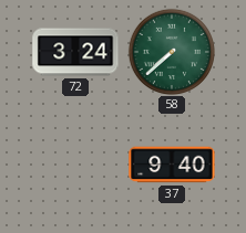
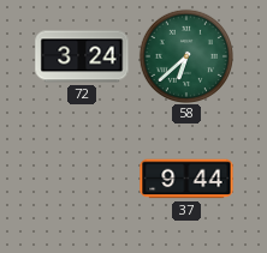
58: 7:38 -> 6:38
37: 9:40 -> 9:44
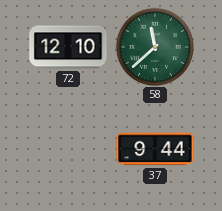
72: 3:24 -> 12:10
58: 6:38 -> 11:38
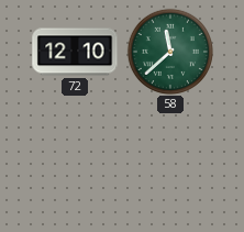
37: 9:44 -> none
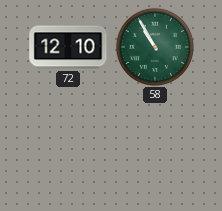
58: 11:38 -> 10:55
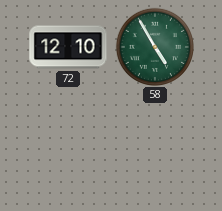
58: 10:55 -> 4:55
